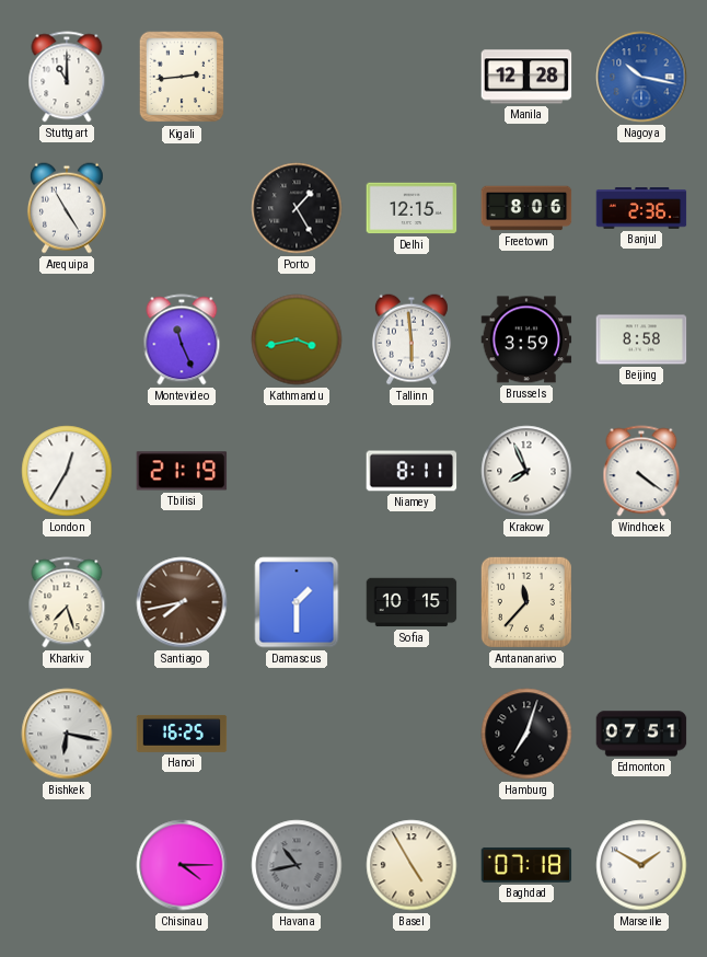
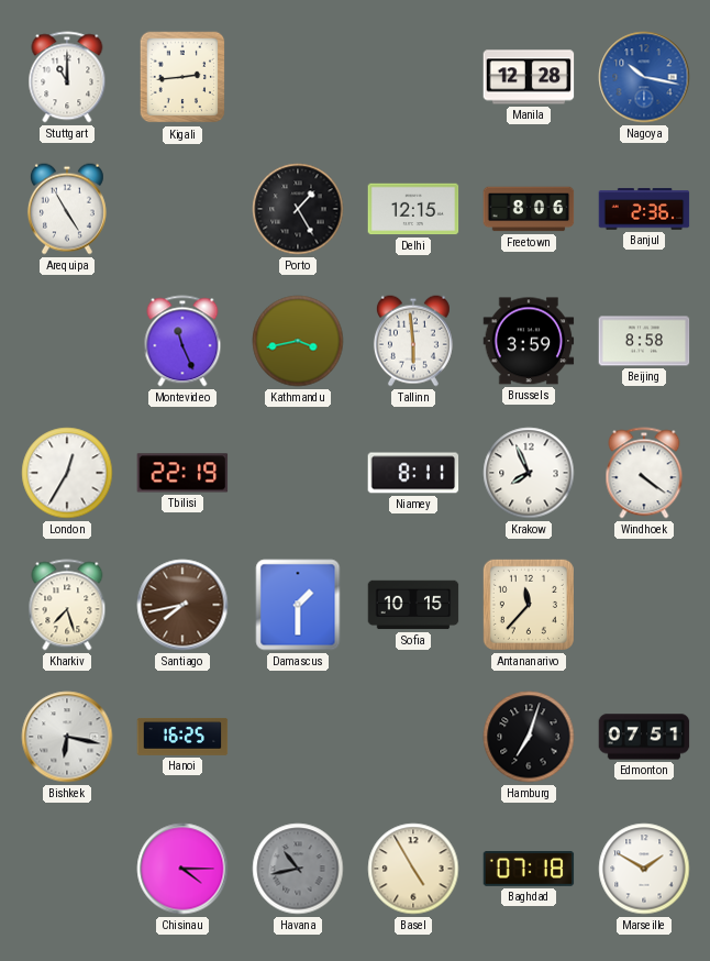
Tbilisi: 21:19 -> 22:19
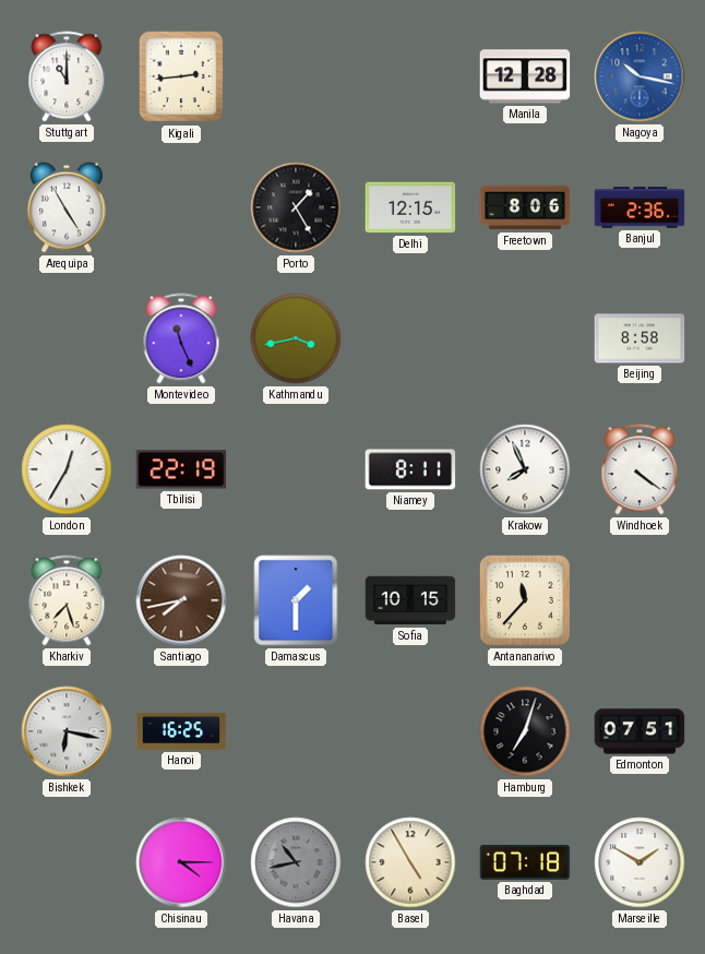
Tallinn: 5:59 -> none
Brussels: 3:59 -> none
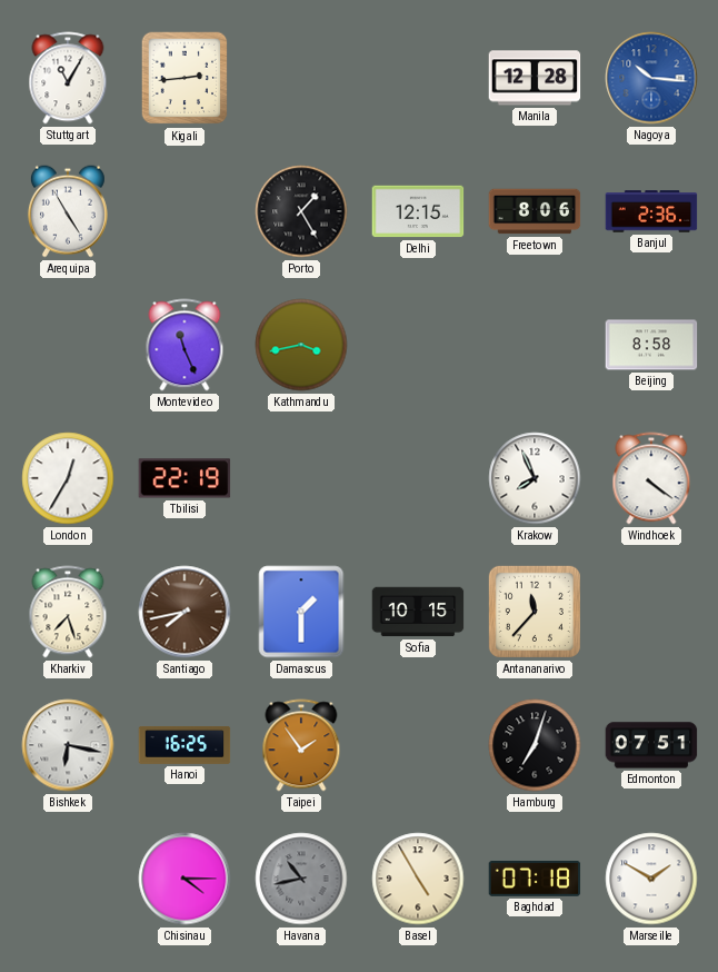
Stuttgart: 11:00 -> 11:05
Nagoya: 10:17 -> 10:16
Niamey: 8:11 -> none
Taipei: none -> 1:54
